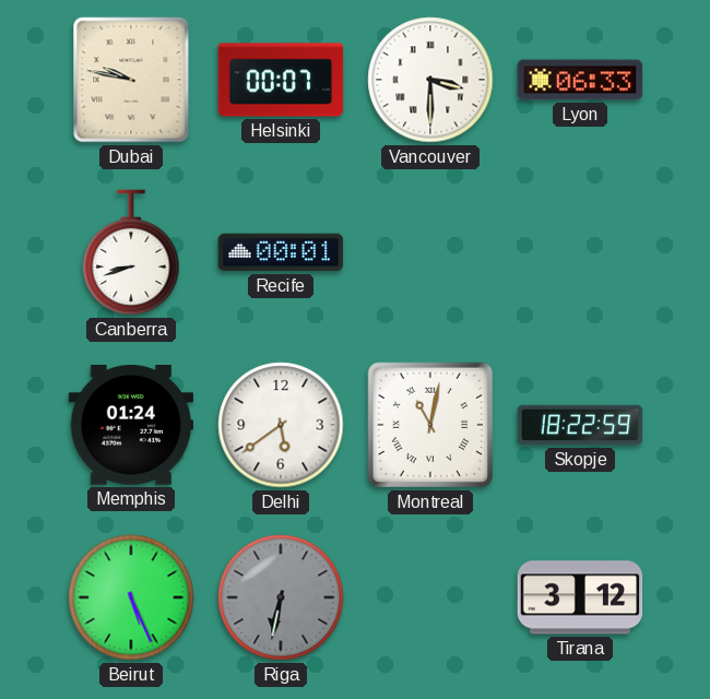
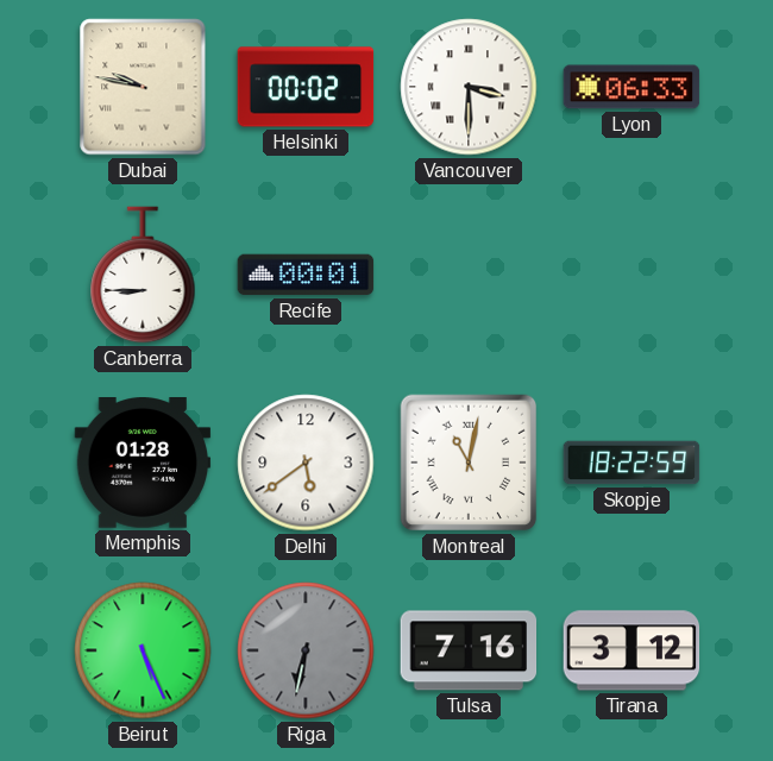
Helsinki: 00:07 -> 00:02
Canberra: 8:42 -> 8:45
Memphis: 01:24 -> 01:28
Tulsa: none -> 7:16
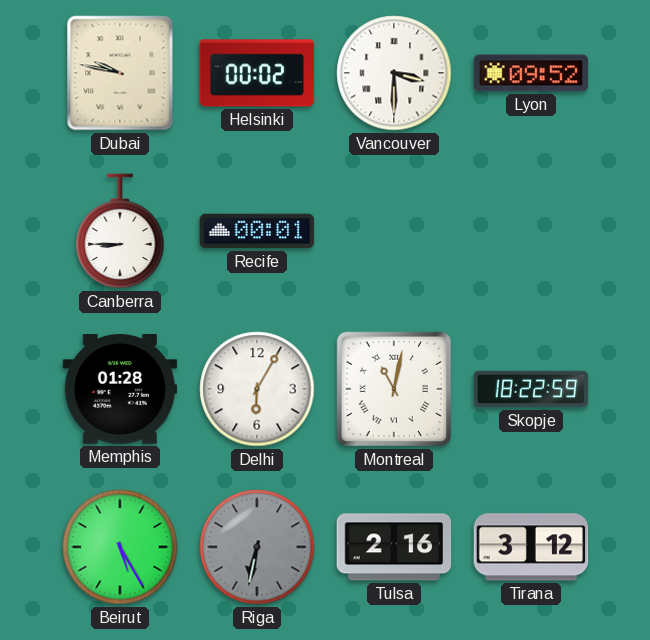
Lyon: 06:33 -> 09:52
Delhi: 5:39 -> 6:05
Beirut: 5:26 -> 5:25
Tulsa: 7:16 -> 2:16
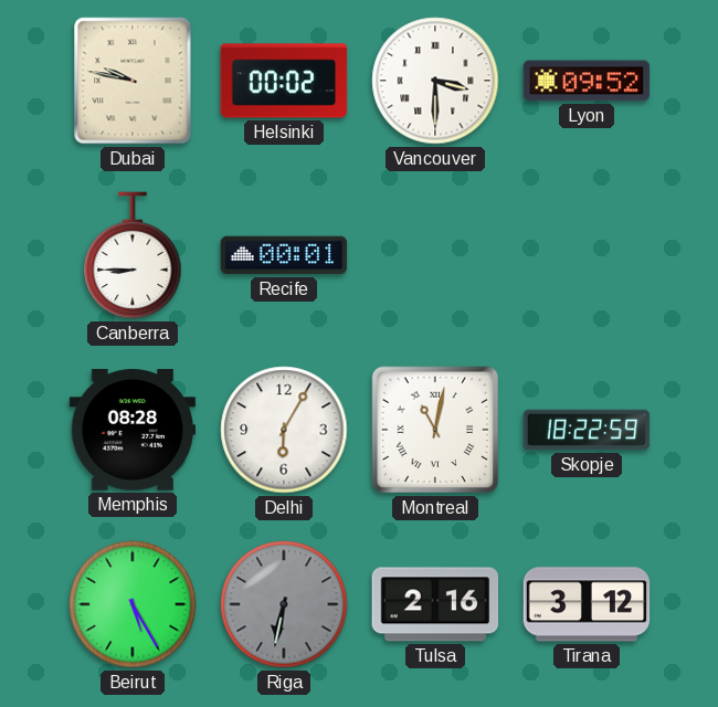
Memphis: 01:28 -> 08:28
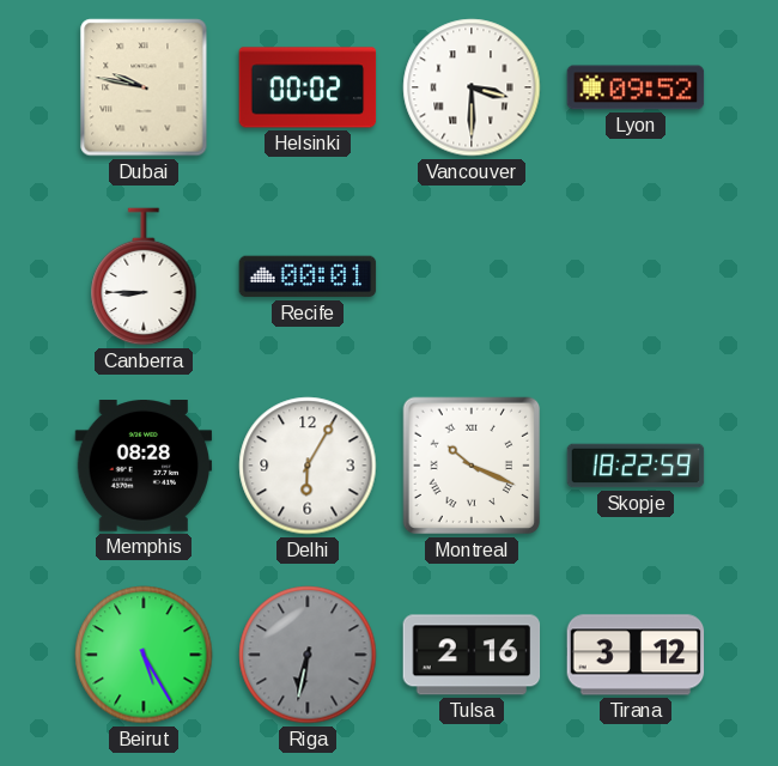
Montreal: 11:02 -> 10:19
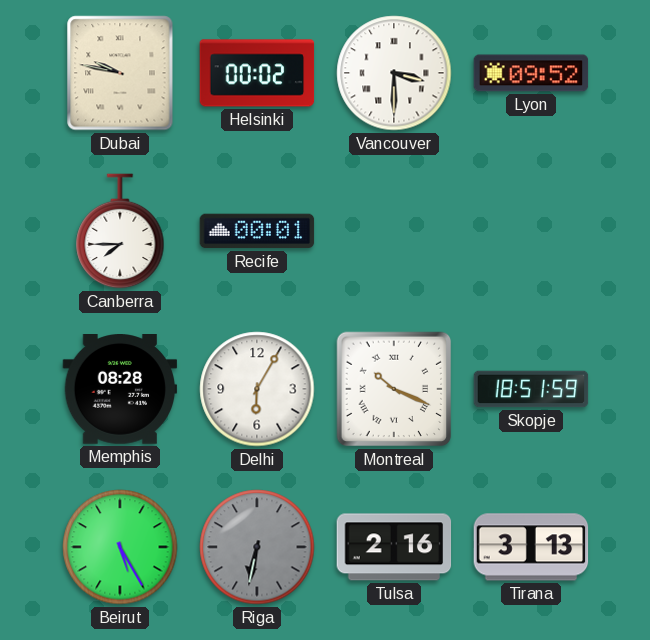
Canberra: 8:45 -> 7:45
Skopje: 18:22 -> 18:51
Tirana: 3:12 -> 3:13
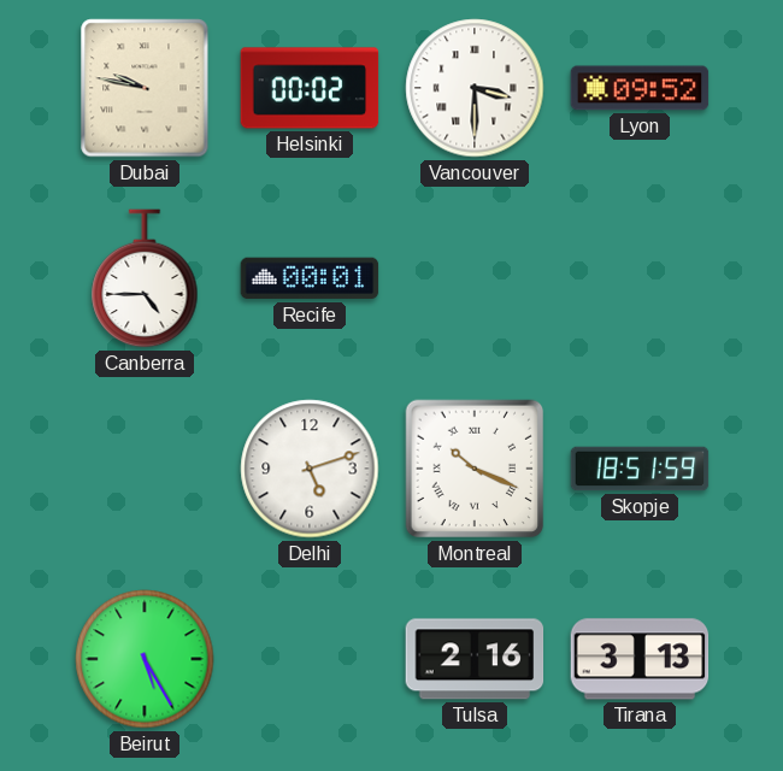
Canberra: 7:45 -> 4:45
Memphis: 08:28 -> none
Delhi: 6:05 -> 5:12
Riga: 6:32 -> none
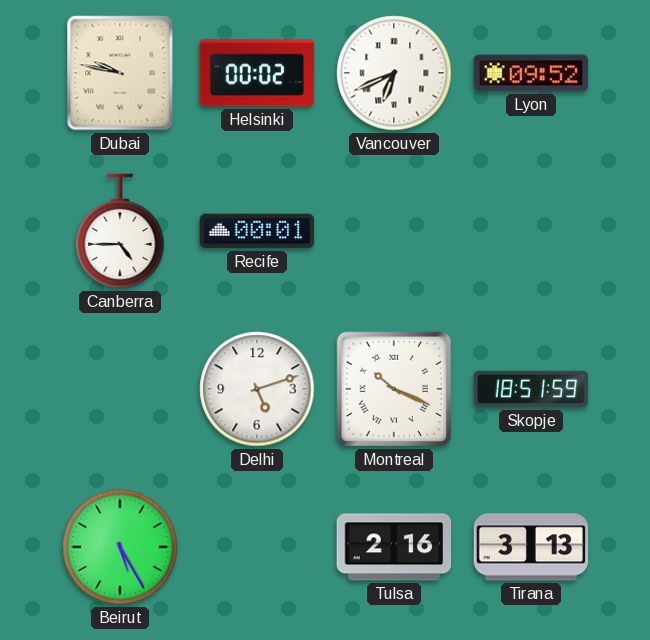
Vancouver: 3:30 -> 6:41
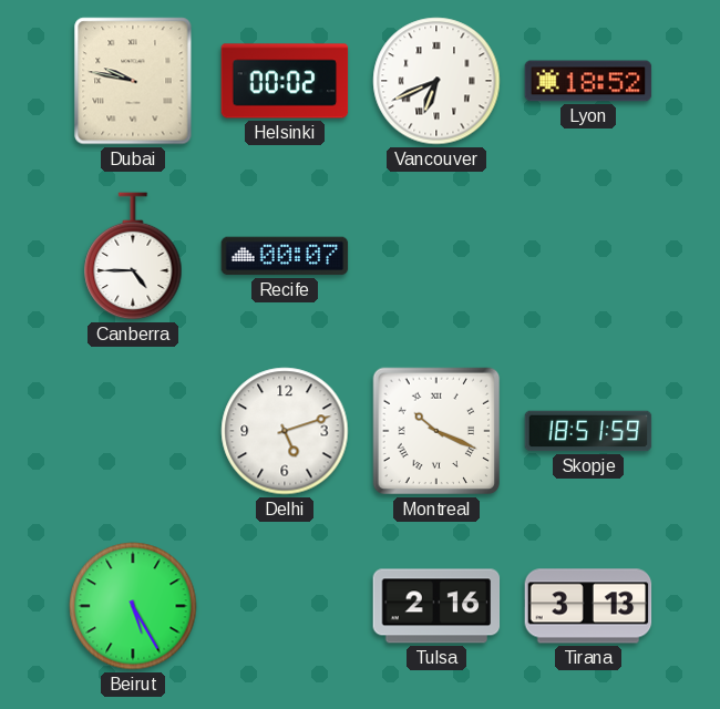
Lyon: 09:52 -> 18:52
Recife: 00:01 -> 00:07
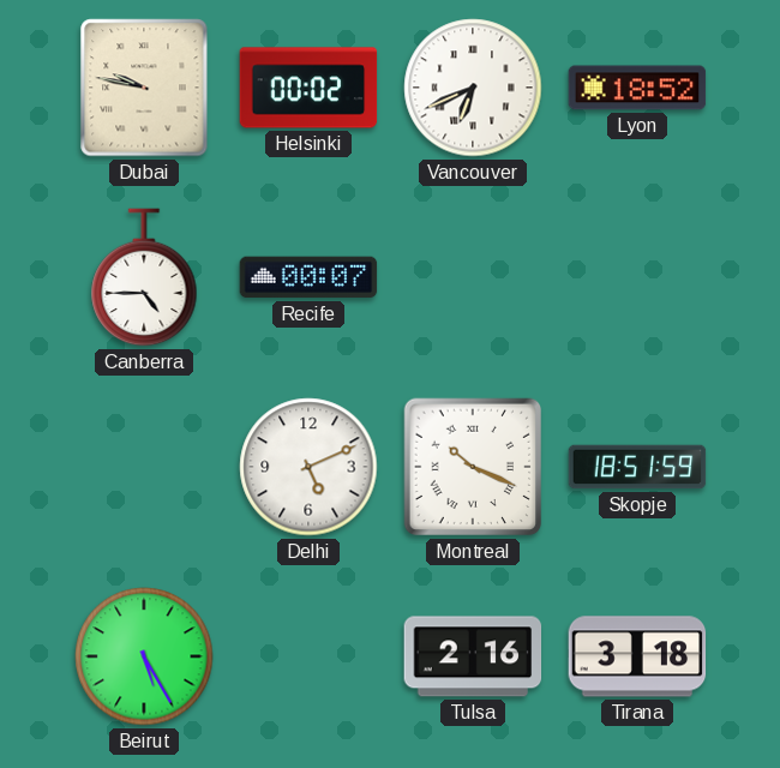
Delhi: 5:12 -> 5:11
Tirana: 3:13 -> 3:18
